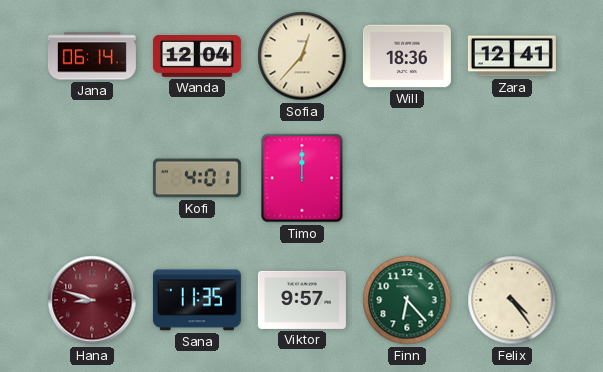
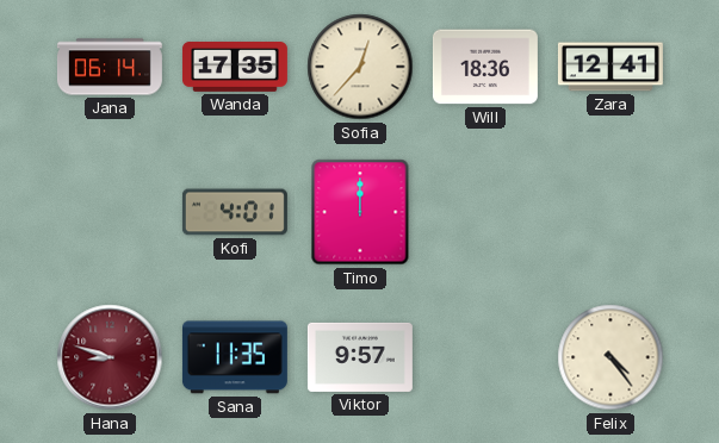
Wanda: 12:04 -> 17:35
Finn: 6:23 -> none
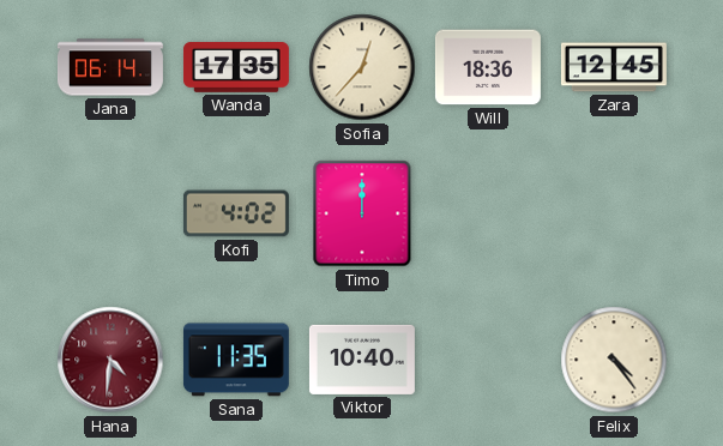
Zara: 12:41 -> 12:45
Kofi: 4:01 -> 4:02
Hana: 8:48 -> 4:31
Viktor: 9:57 -> 10:40
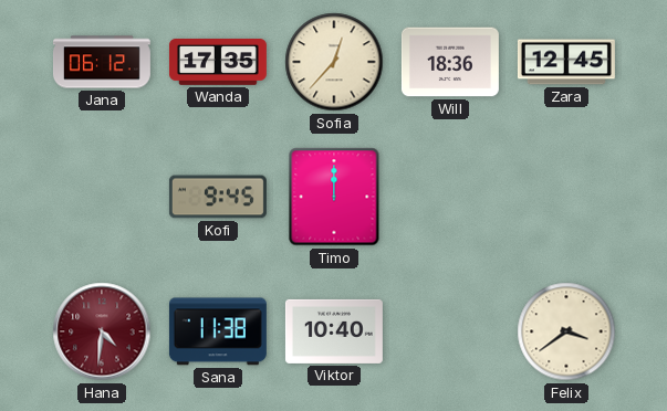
Jana: 06:14 -> 06:12
Kofi: 4:02 -> 9:45
Sana: 11:35 -> 11:38
Felix: 4:24 -> 3:39
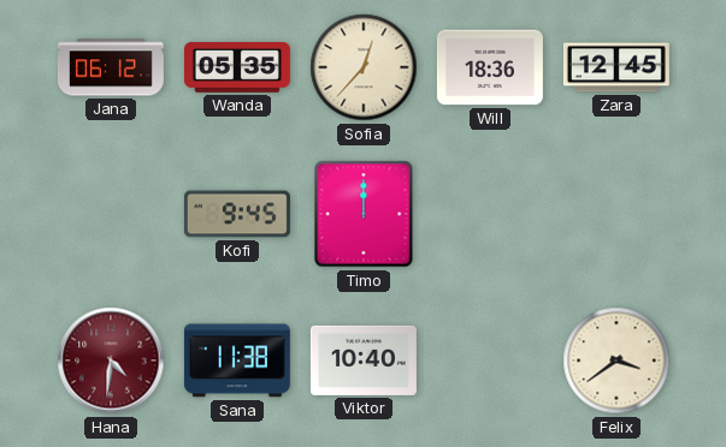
Wanda: 17:35 -> 05:35
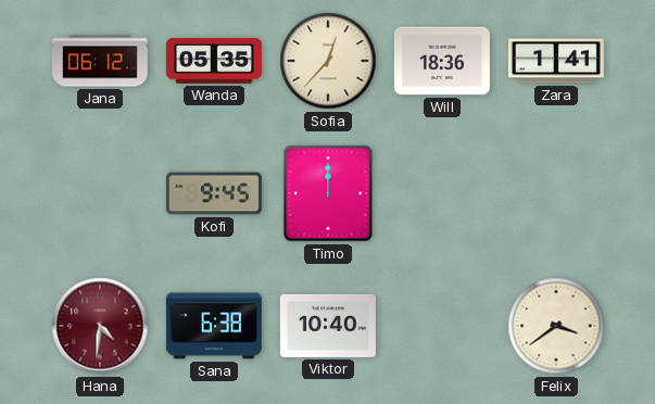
Zara: 12:45 -> 1:41
Sana: 11:38 -> 6:38
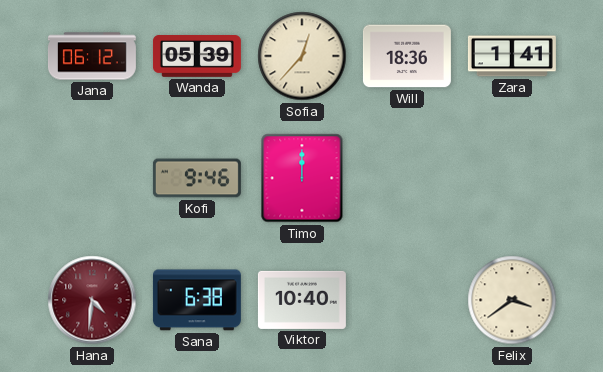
Wanda: 05:35 -> 05:39
Kofi: 9:45 -> 9:46
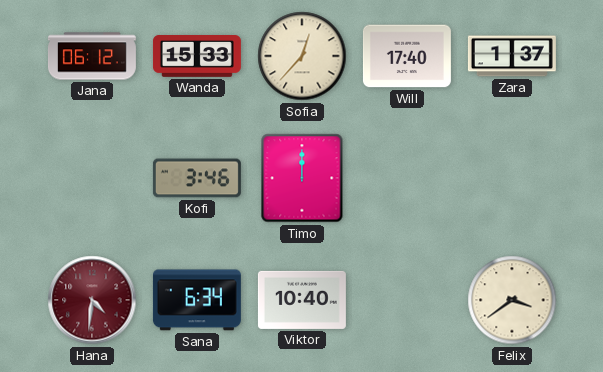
Wanda: 05:39 -> 15:33
Will: 18:36 -> 17:40
Zara: 1:41 -> 1:37
Kofi: 9:46 -> 3:46
Sana: 6:38 -> 6:34
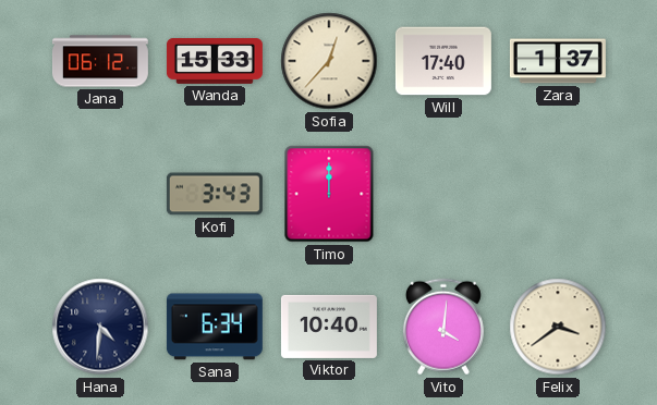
Kofi: 3:46 -> 3:43
Hana dial: burgundy -> navy
Vito: none -> 4:01
